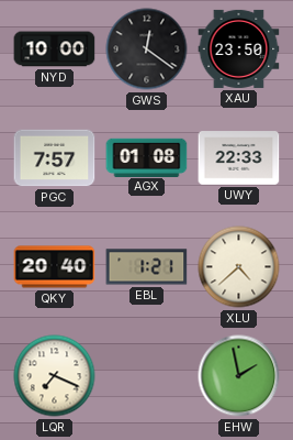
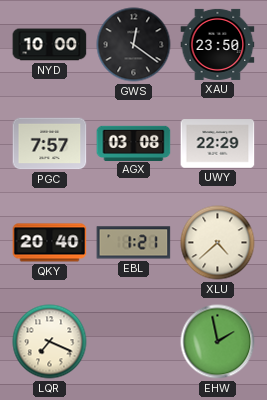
AGX: 01:08 -> 03:08
UWY: 22:33 -> 22:29
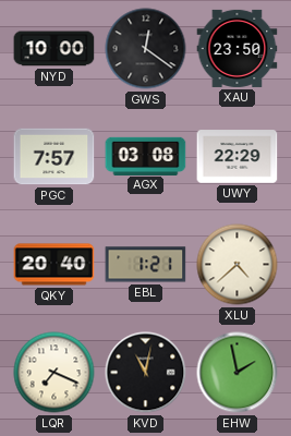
KVD: none -> 11:02
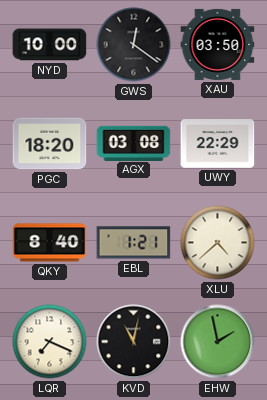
XAU: 23:50 -> 03:50
PGC: 7:57 -> 18:20
QKY: 20:40 -> 8:40
